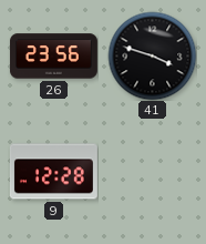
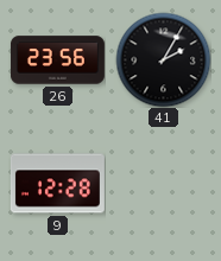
41: 3:48 -> 2:05
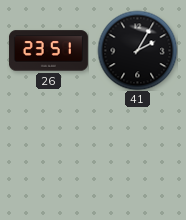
26: 23:56 -> 23:51
9: 12:28 -> none
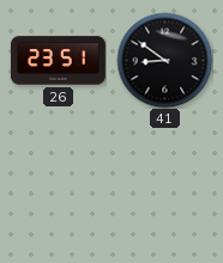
41: 2:05 -> 8:51
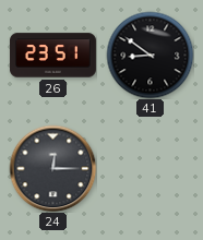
24: none -> 12:15
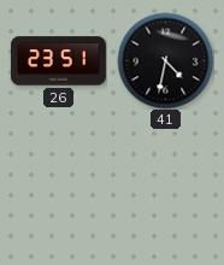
41: 8:51 -> 4:32
24: 12:15 -> none
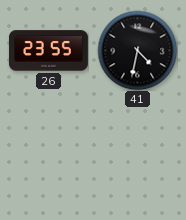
26: 23:51 -> 23:55
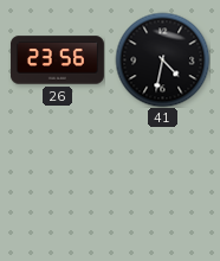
26: 23:55 -> 23:56
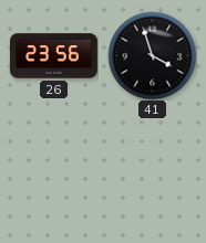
41: 4:32 -> 3:57
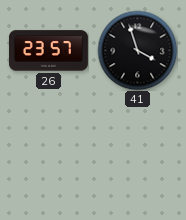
26: 23:56 -> 23:57
